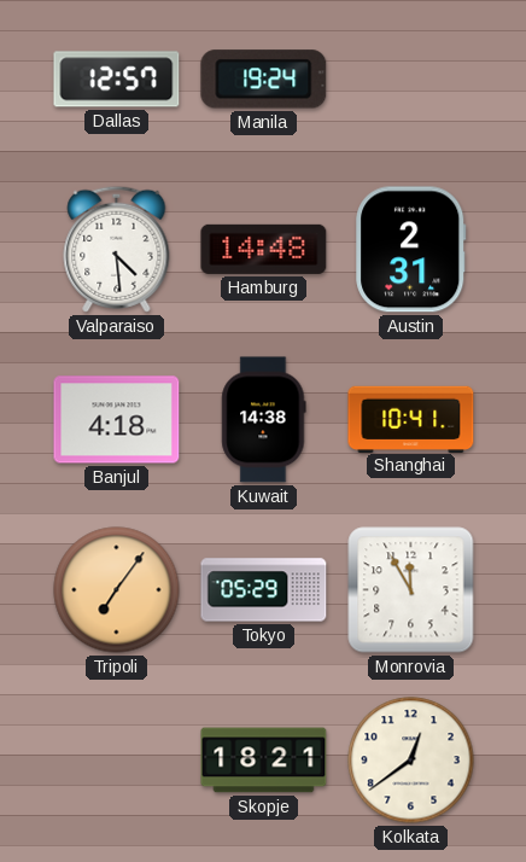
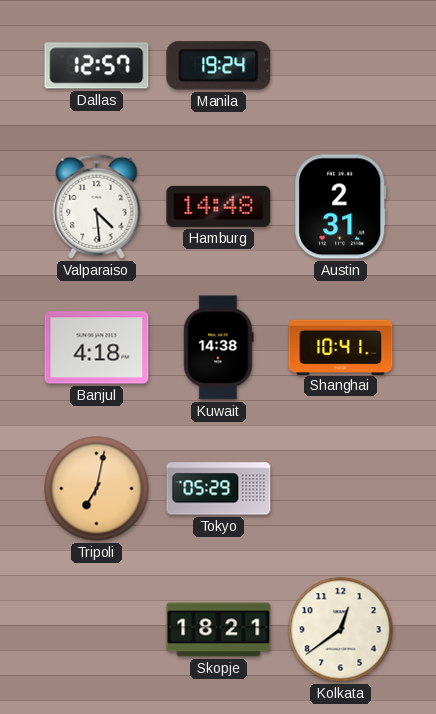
Tripoli: 7:06 -> 7:02
Monrovia: 11:55 -> none
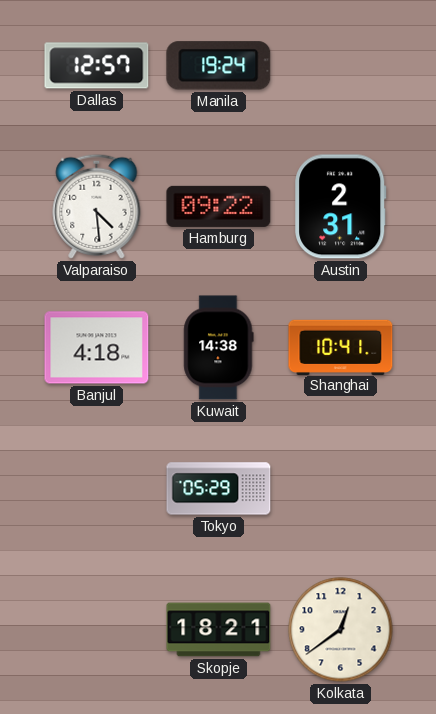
Hamburg: 14:48 -> 09:22
Tripoli: 7:02 -> none
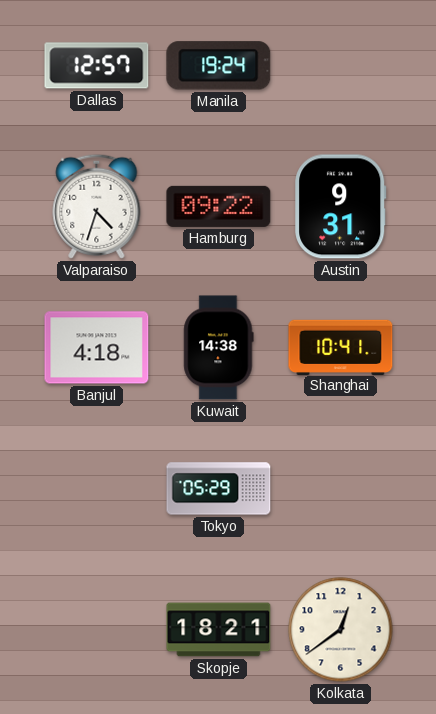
Valparaiso: 4:29 -> 4:33
Austin: 2:31 -> 9:31
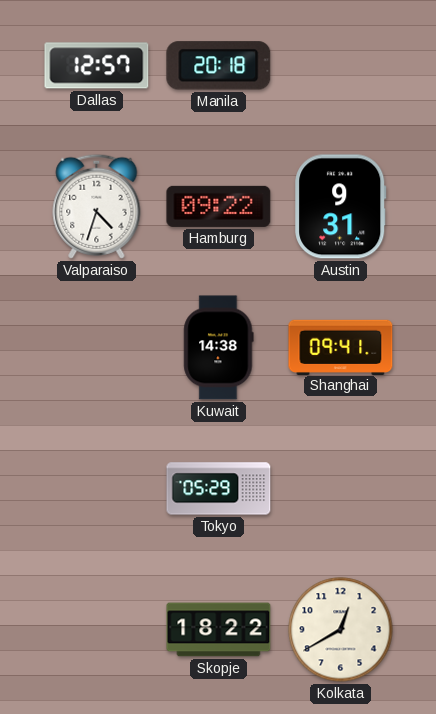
Manila: 19:24 -> 20:18
Banjul: 4:18 -> none
Shanghai: 10:41 -> 09:41
Skopje: 18:21 -> 18:22
Kolkata: 12:39 -> 12:40
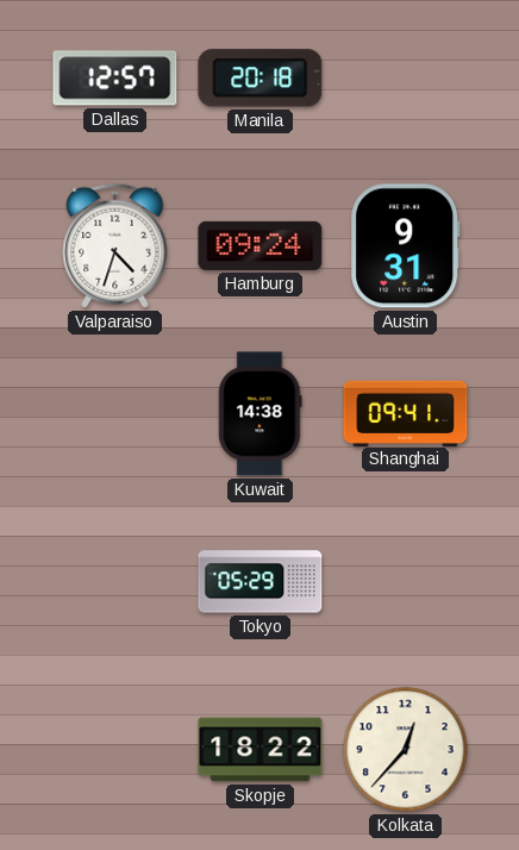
Hamburg: 09:22 -> 09:24
Kolkata: 12:40 -> 12:37
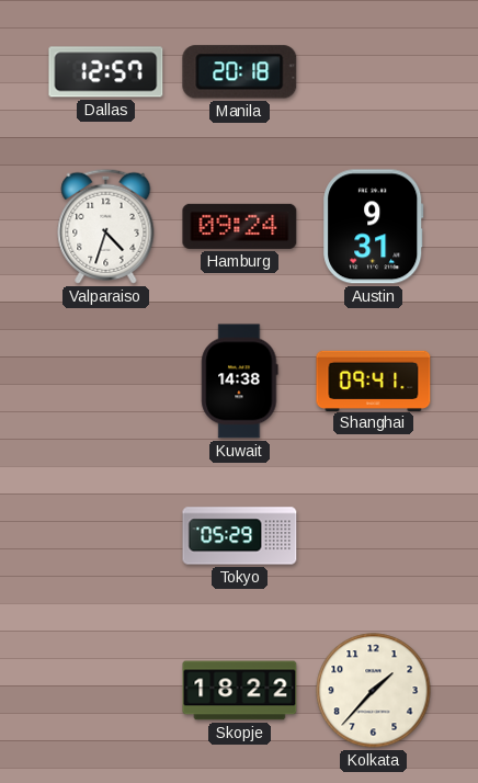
Kolkata: 12:37 -> 1:37
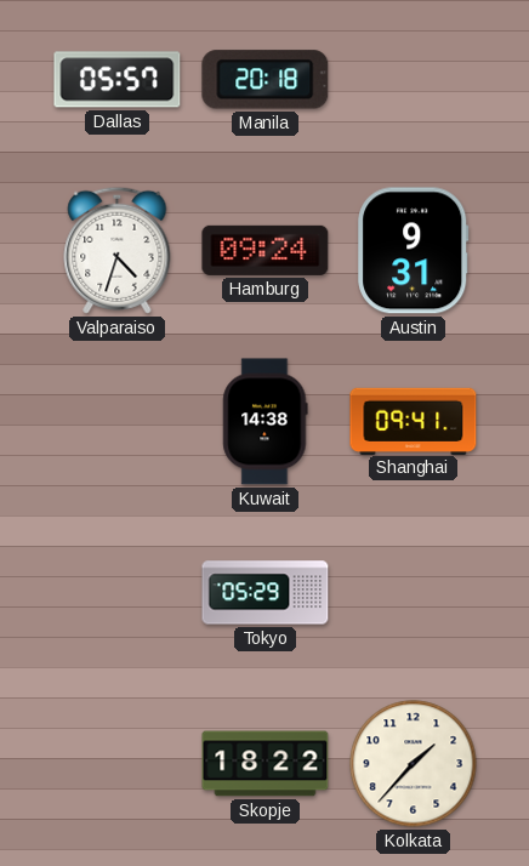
Dallas: 12:57 -> 05:57
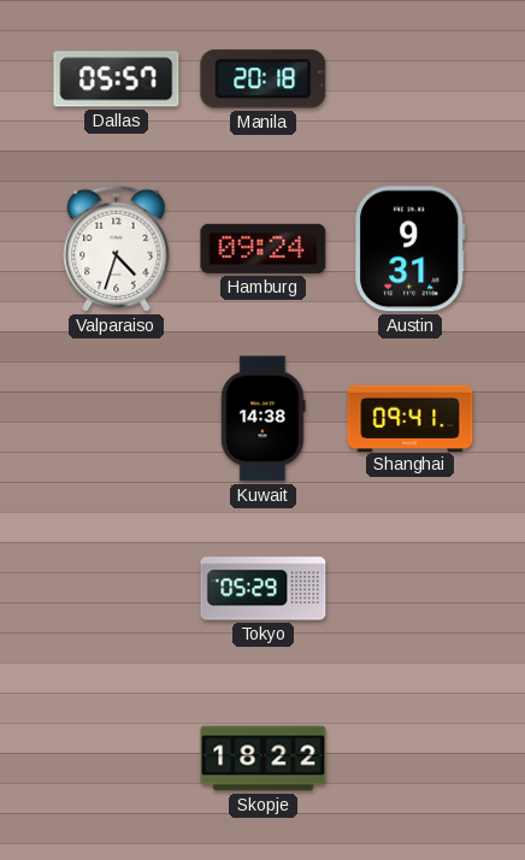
Kolkata: 1:37 -> none
